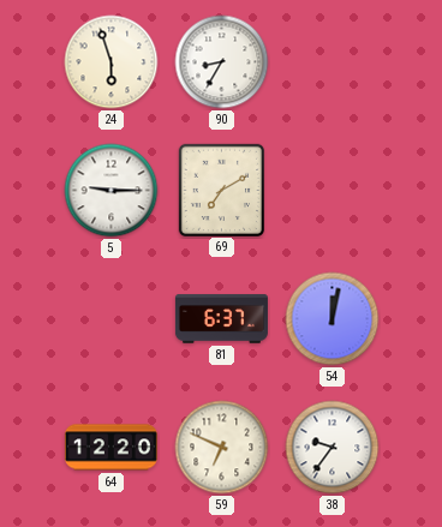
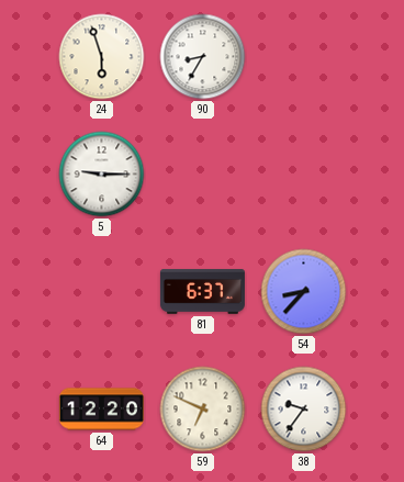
69: 7:10 -> none
54: 12:02 -> 8:37
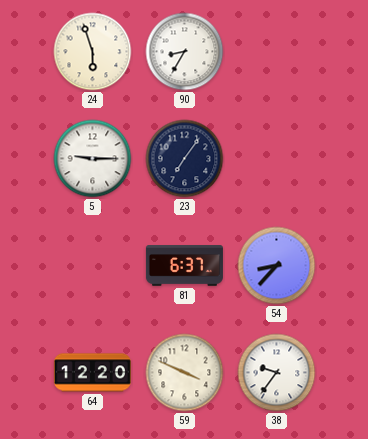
23: none -> 7:06
59: 6:49 -> 3:49
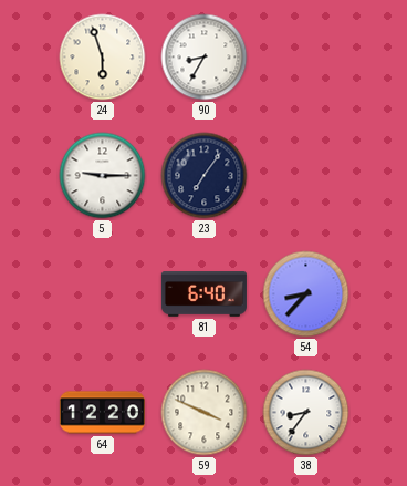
81: 6:37 -> 6:40
38: 9:36 -> 8:36
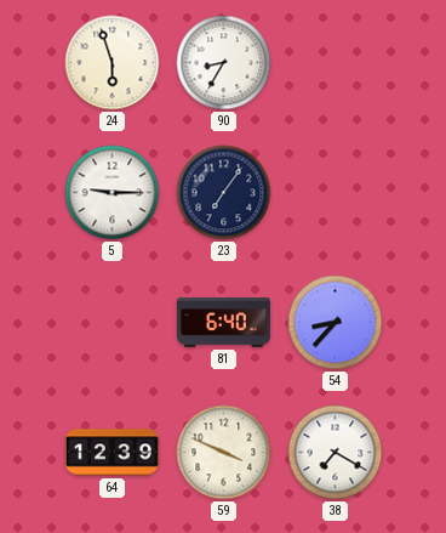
64: 12:20 -> 12:39
38: 8:36 -> 7:20
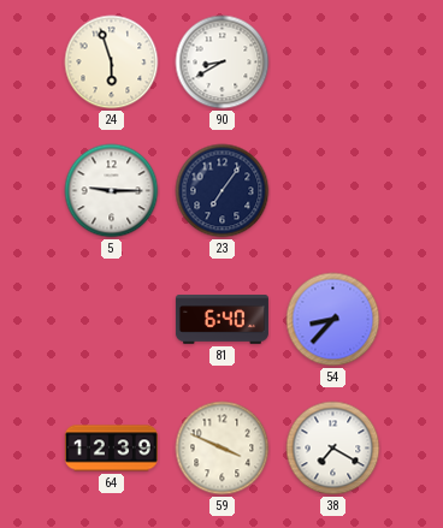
90: 8:35 -> 8:40
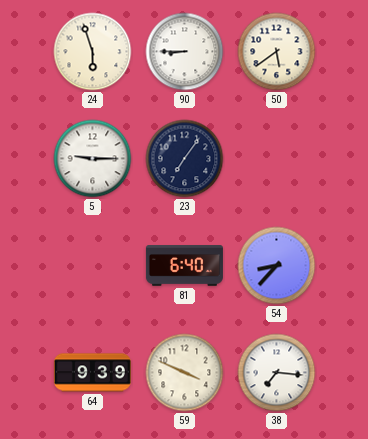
90: 8:40 -> 8:45
50: none -> 5:39
64: 12:39 -> 9:39
38: 7:20 -> 7:16
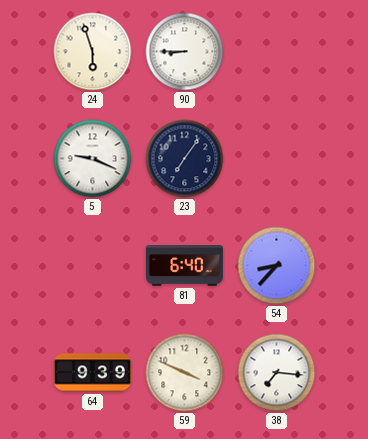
50: 5:39 -> none
5: 9:15 -> 9:19
